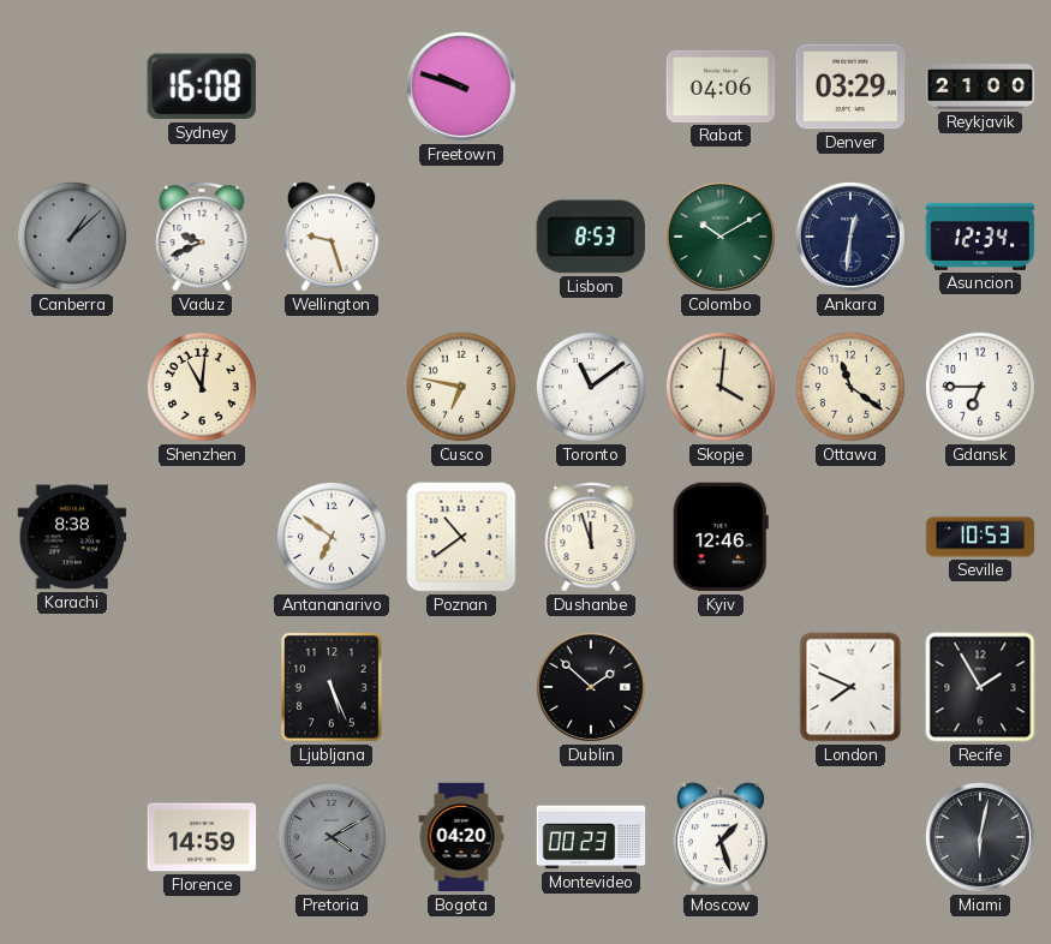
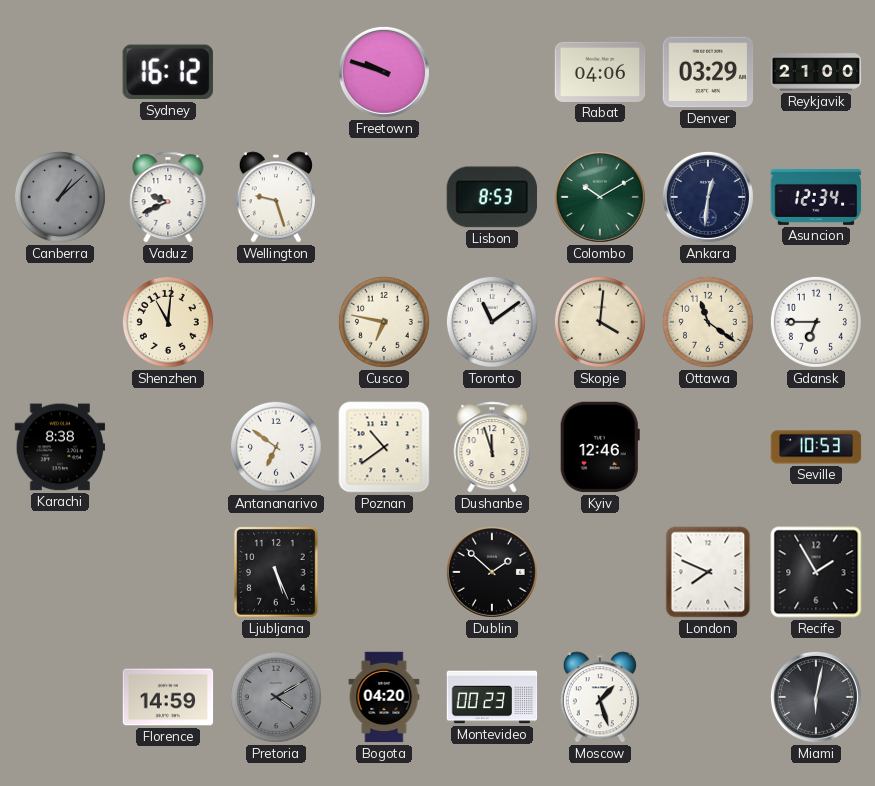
Sydney: 16:08 -> 16:12
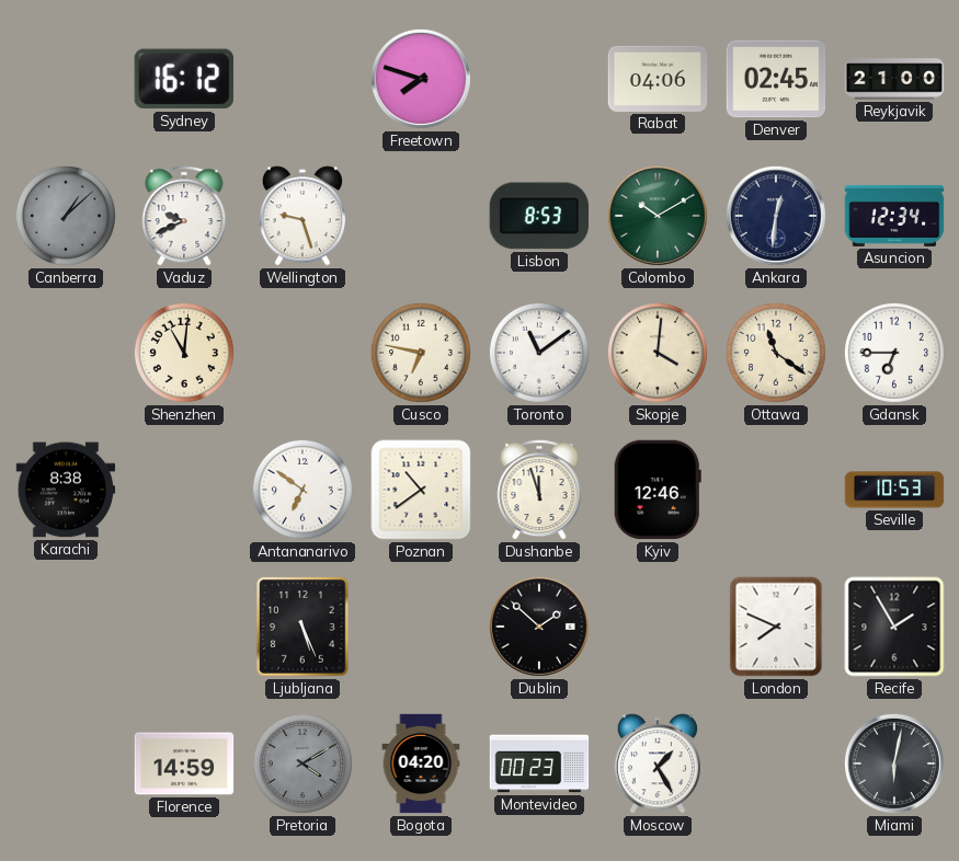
Freetown: 9:48 -> 7:48
Denver: 03:29 -> 02:45
Moscow: 1:27 -> 1:25
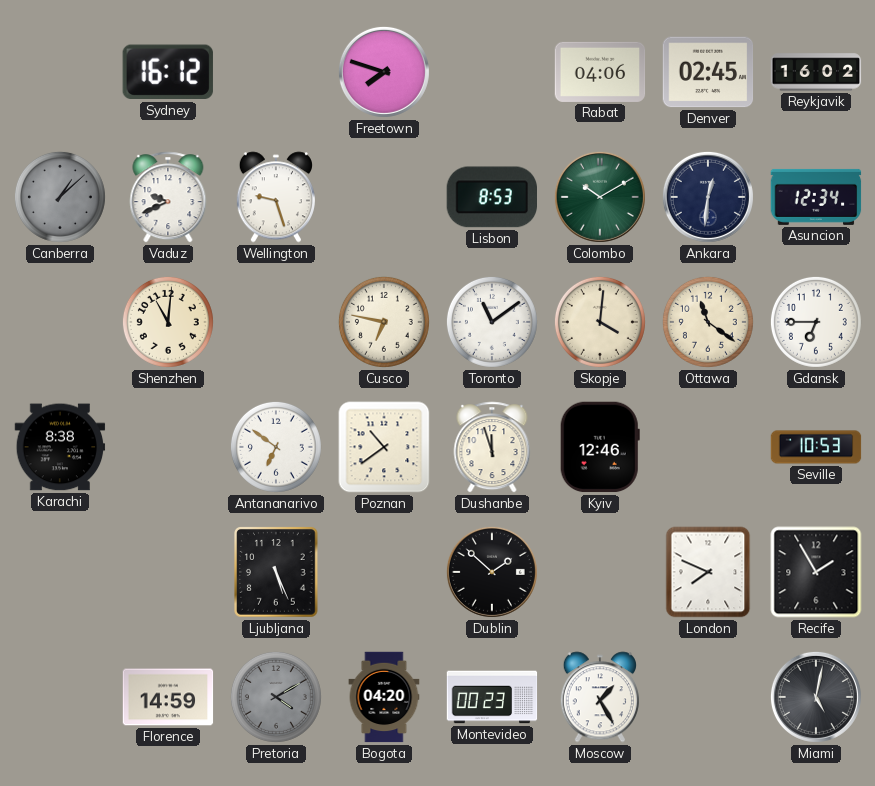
Reykjavik: 21:00 -> 16:02
Miami: 6:02 -> 5:02
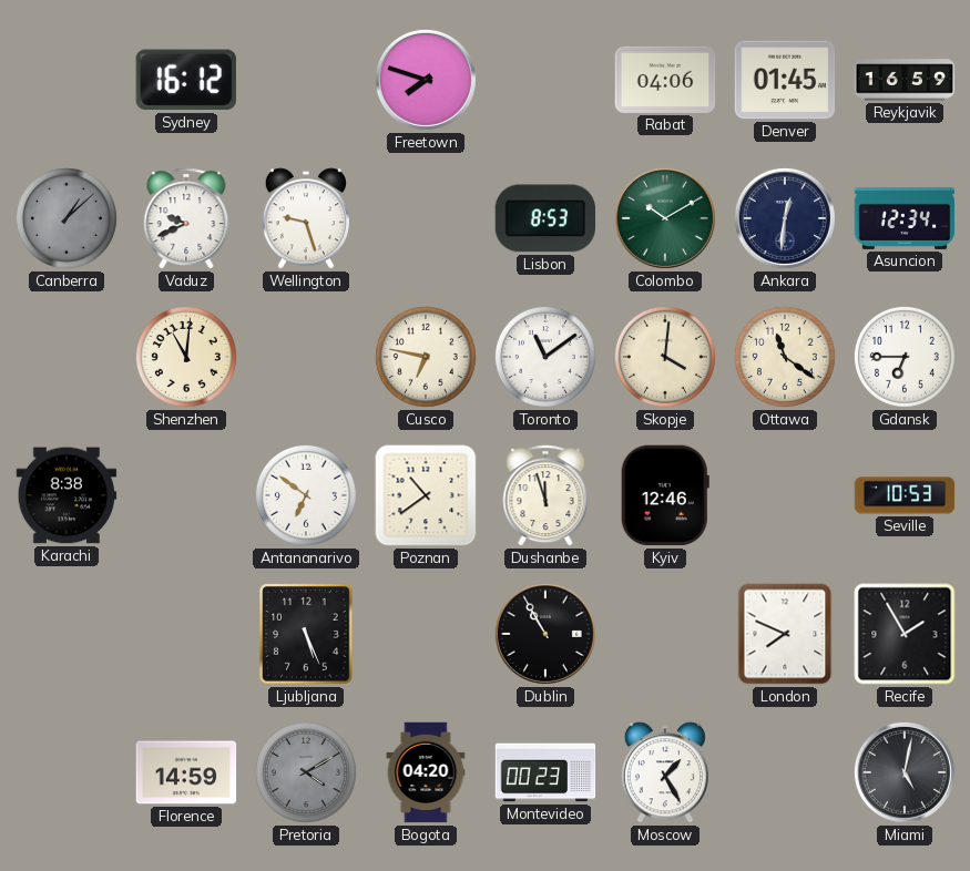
Denver: 02:45 -> 01:45
Reykjavik: 16:02 -> 16:59
Dublin: 1:52 -> 10:55
